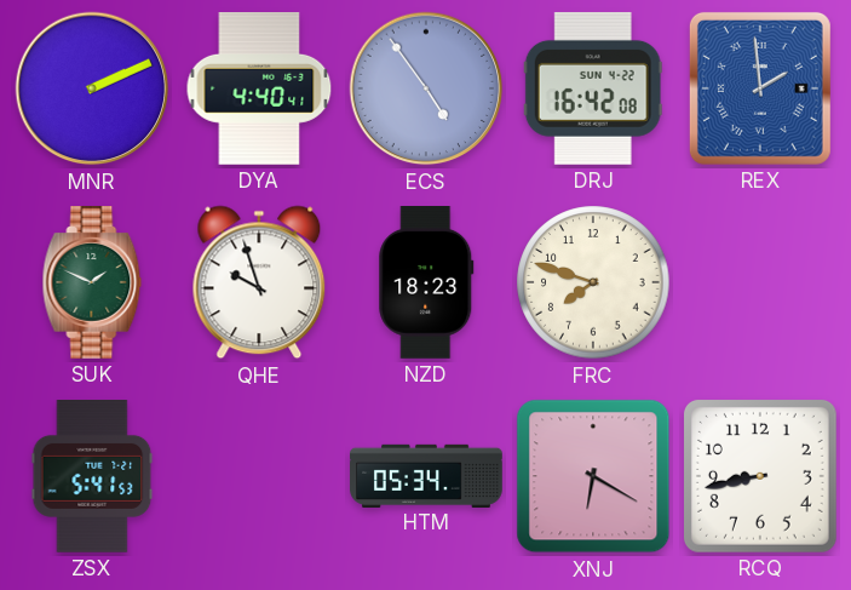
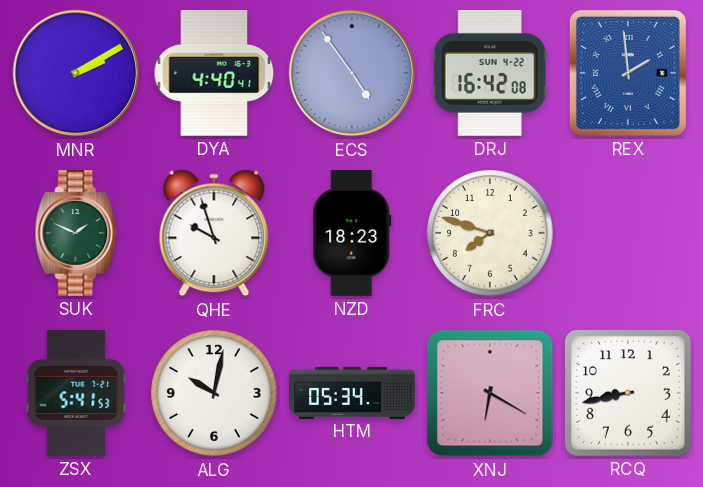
MNR: 2:11 -> 2:10
ALG: none -> 10:02
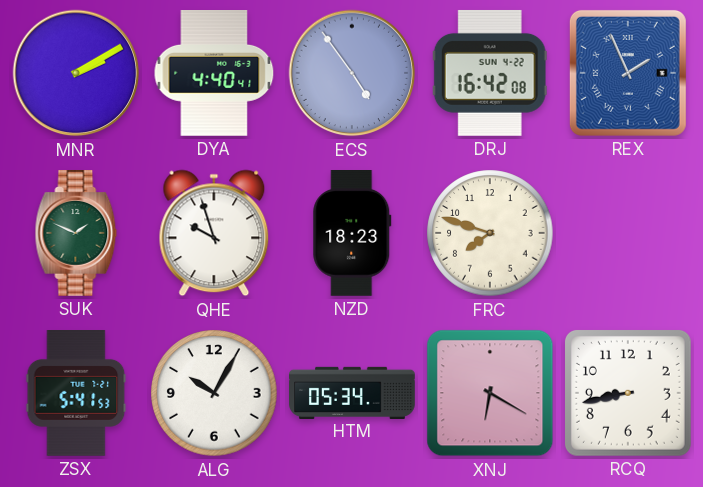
REX: 1:59 -> 1:56
ALG: 10:02 -> 10:05
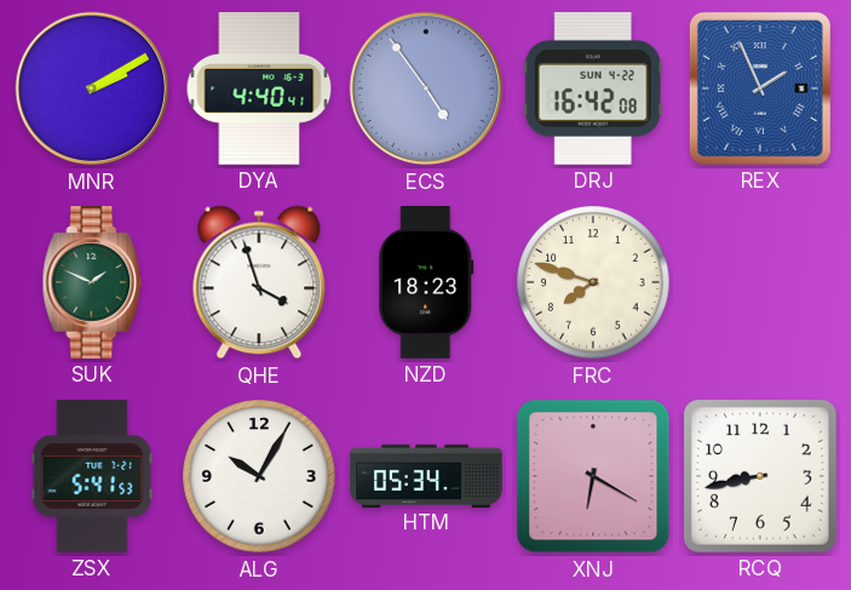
QHE: 9:57 -> 3:57
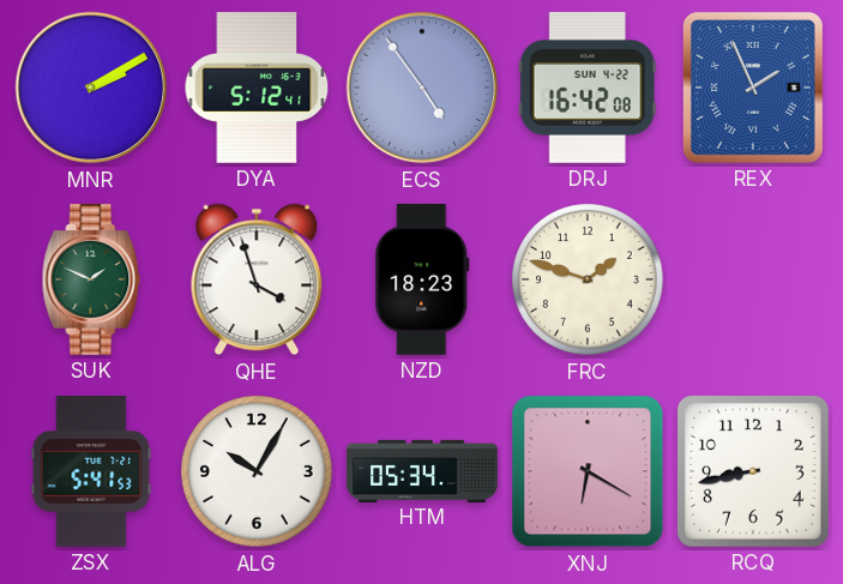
DYA: 4:40 -> 5:12
FRC: 7:48 -> 1:48
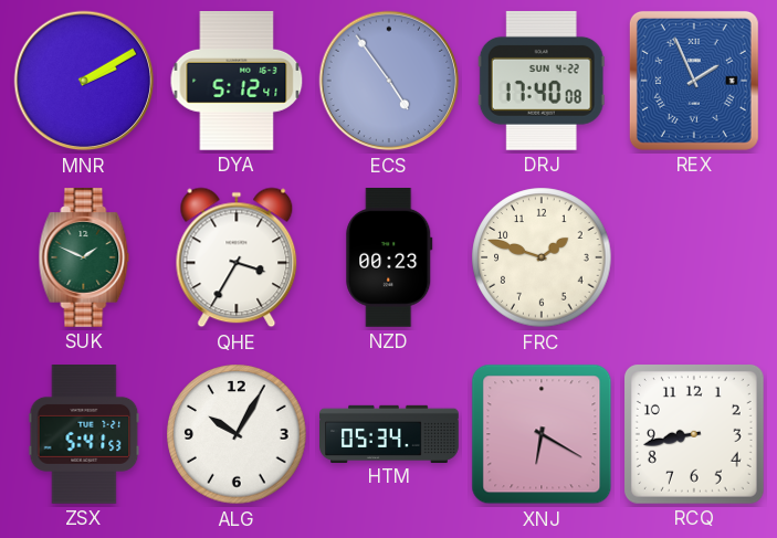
DRJ: 16:42 -> 17:40
QHE: 3:57 -> 3:35
NZD: 18:23 -> 00:23
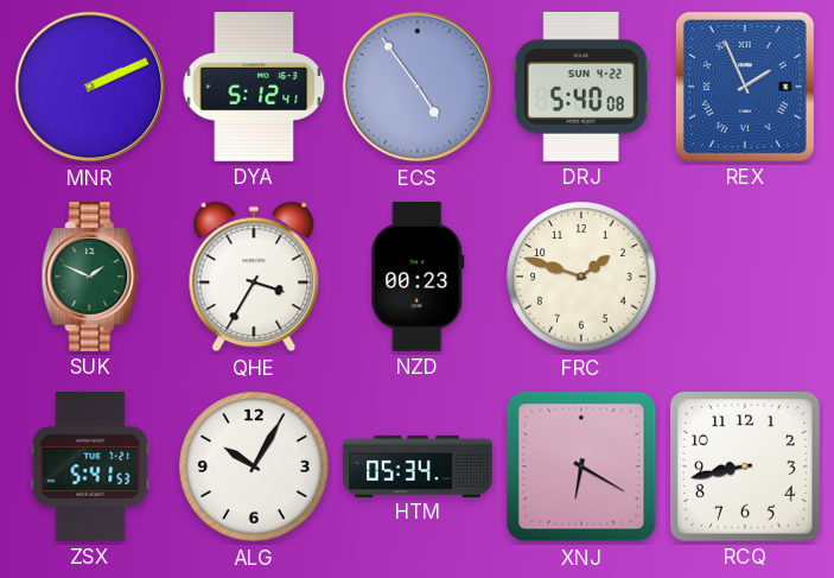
MNR: 2:10 -> 2:11
DRJ: 17:40 -> 5:40
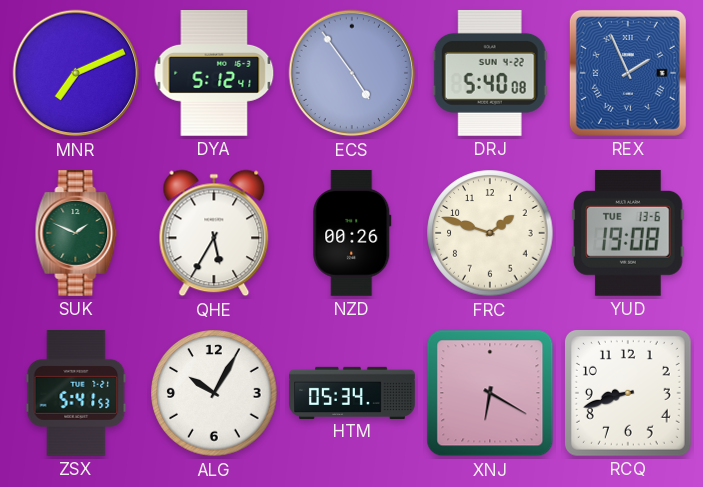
MNR: 2:11 -> 7:11
QHE: 3:35 -> 5:35
NZD: 00:23 -> 00:26
YUD: none -> 19:08
RCQ: 8:43 -> 8:42
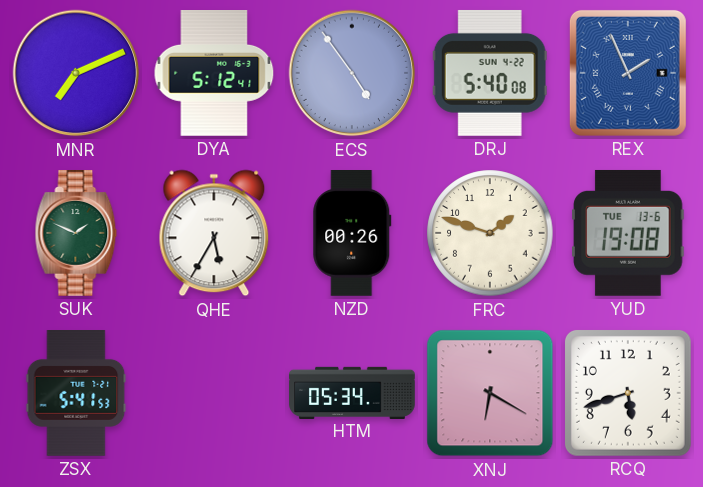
ALG: 10:05 -> none
RCQ: 8:42 -> 5:42
